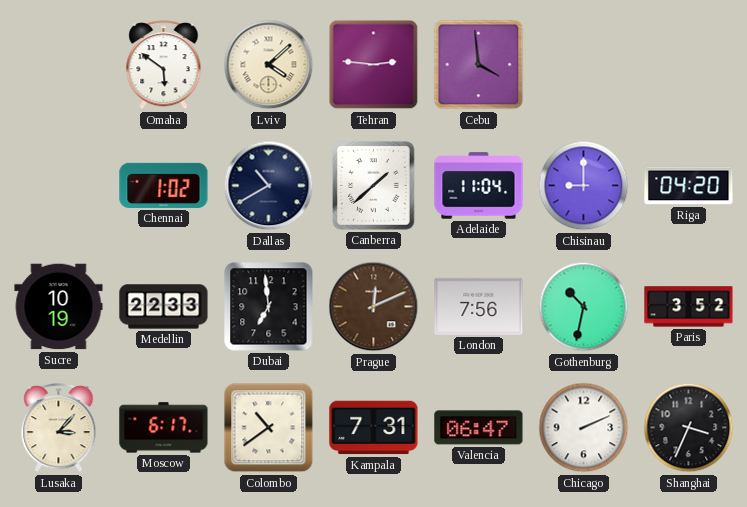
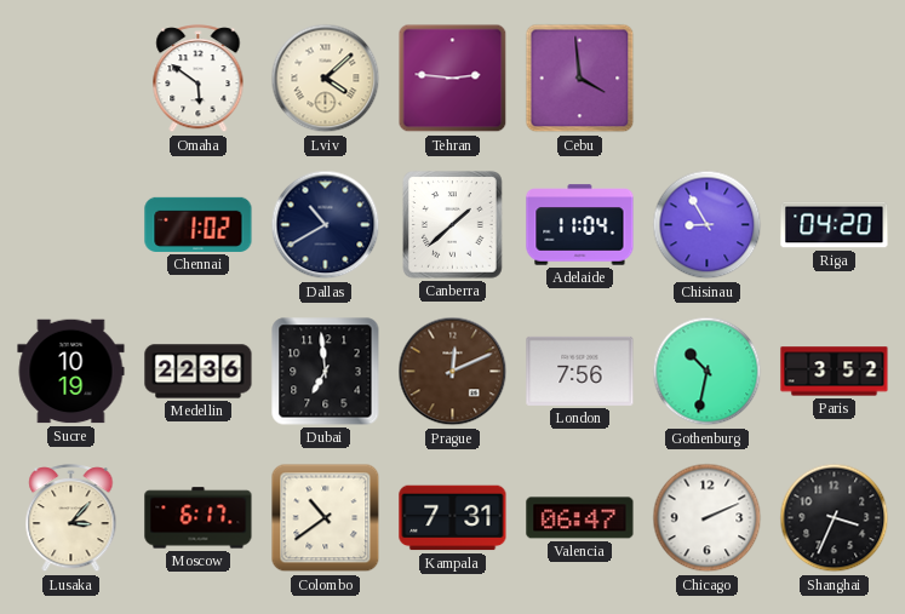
Chisinau: 9:00 -> 8:55
Medellin: 22:33 -> 22:36
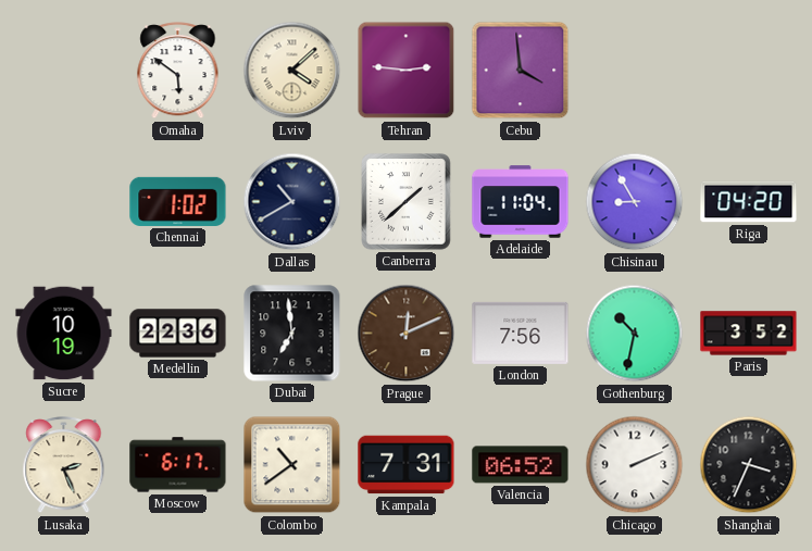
Lusaka: 3:07 -> 2:26
Valencia: 06:47 -> 06:52
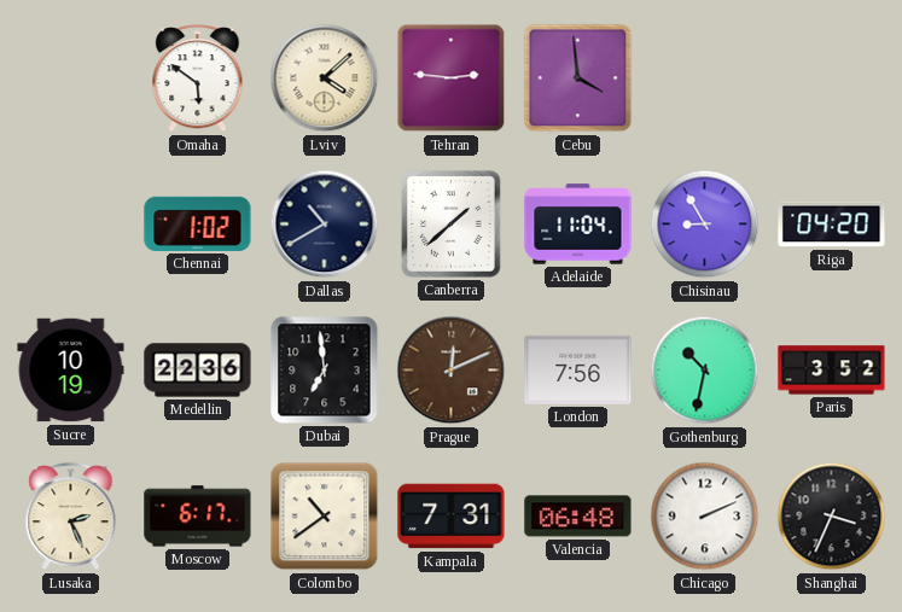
Valencia: 06:52 -> 06:48
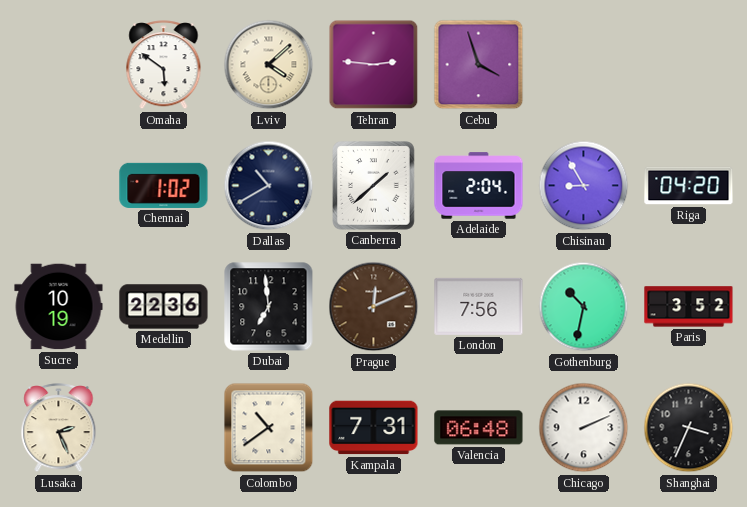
Cebu: 3:59 -> 3:57
Adelaide: 11:04 -> 2:04
Moscow: 6:17 -> none
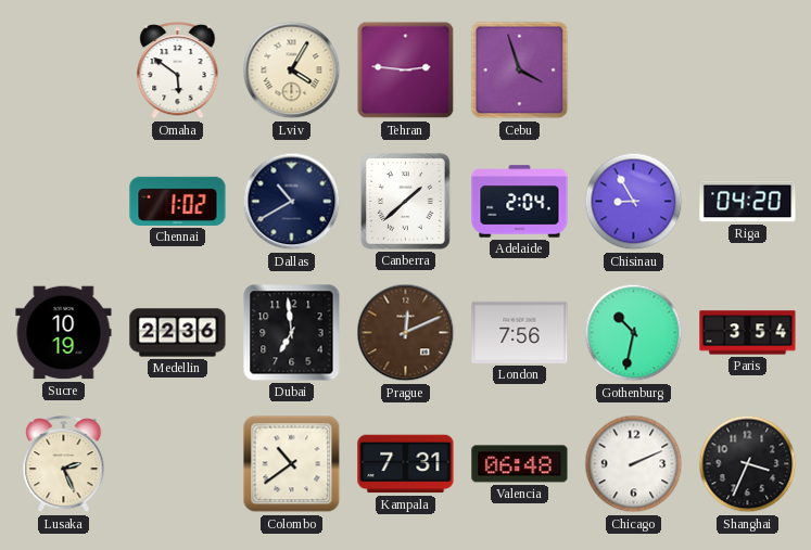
Lviv: 4:08 -> 4:05
Paris: 3:52 -> 3:54
